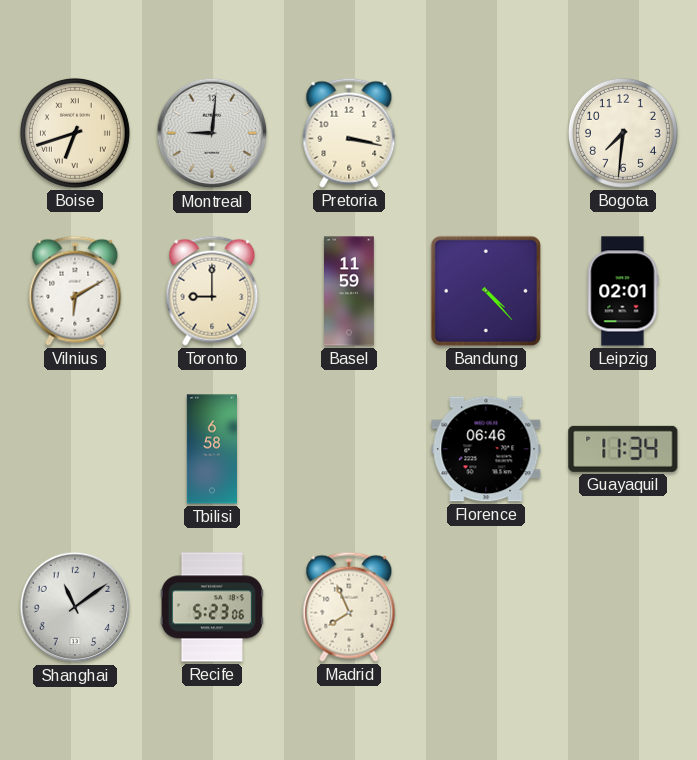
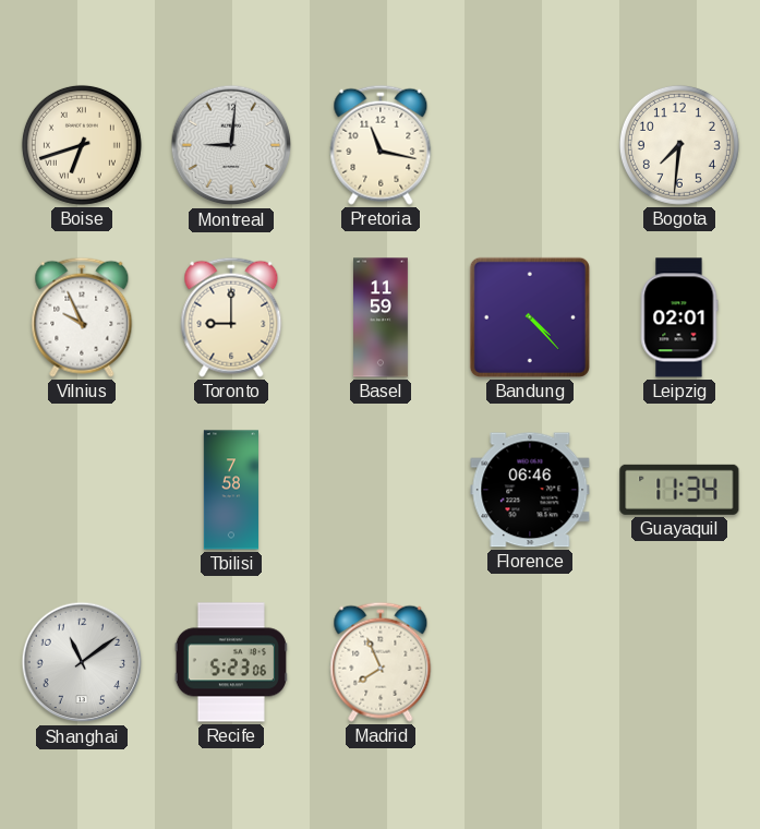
Pretoria: 3:17 -> 11:17
Vilnius: 6:10 -> 9:56
Tbilisi: 6:58 -> 7:58
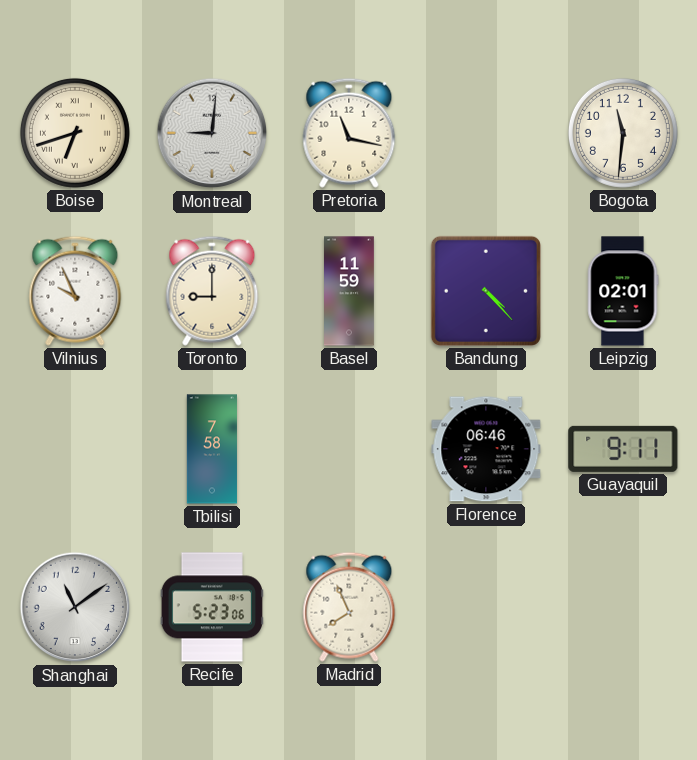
Bogota: 7:31 -> 11:31
Guayaquil: 11:34 -> 9:11
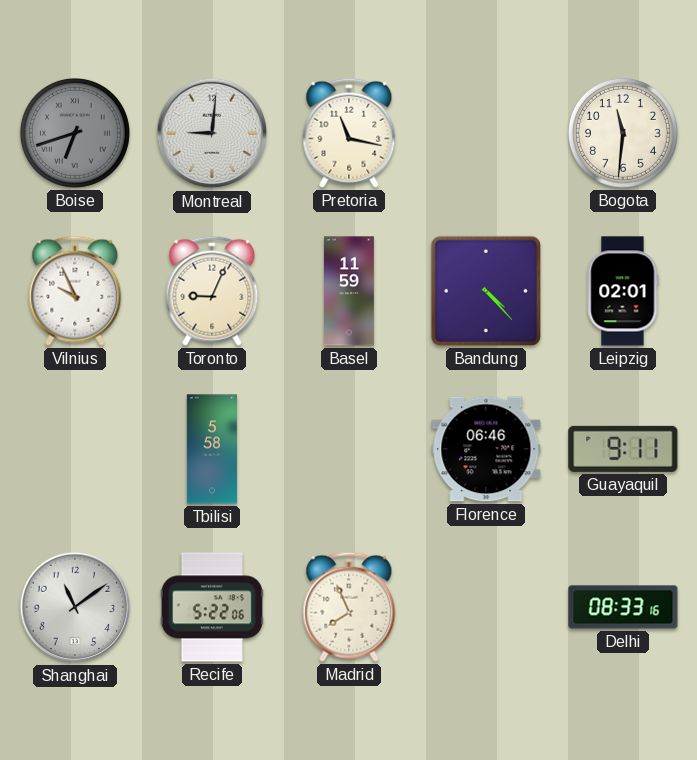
Boise dial: cream -> grey
Toronto: 9:00 -> 9:04
Tbilisi: 7:58 -> 5:58
Recife: 5:23 -> 5:22
Delhi: none -> 08:33
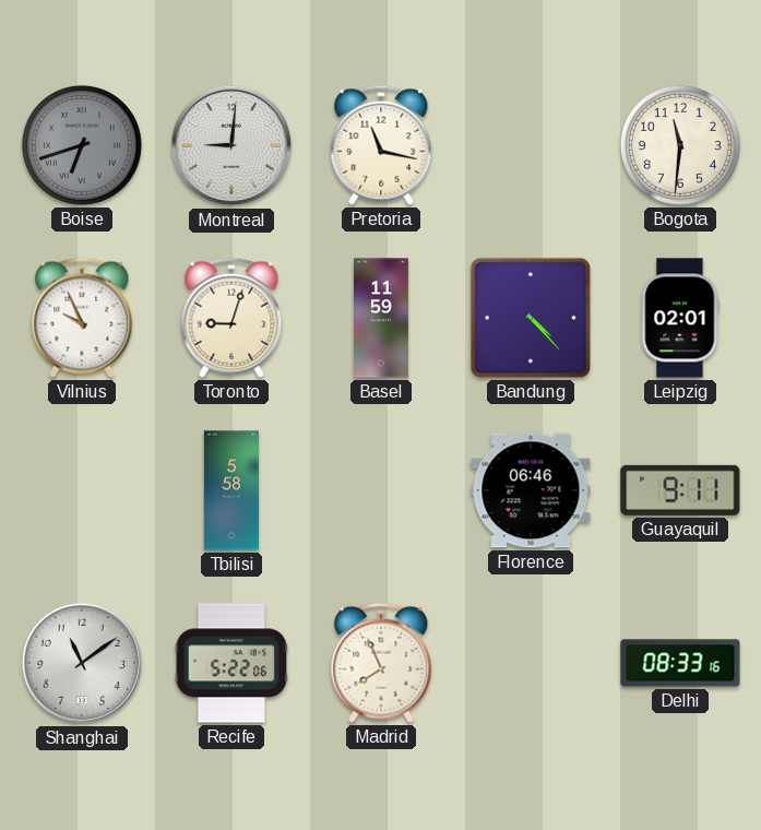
Toronto: 9:04 -> 9:03
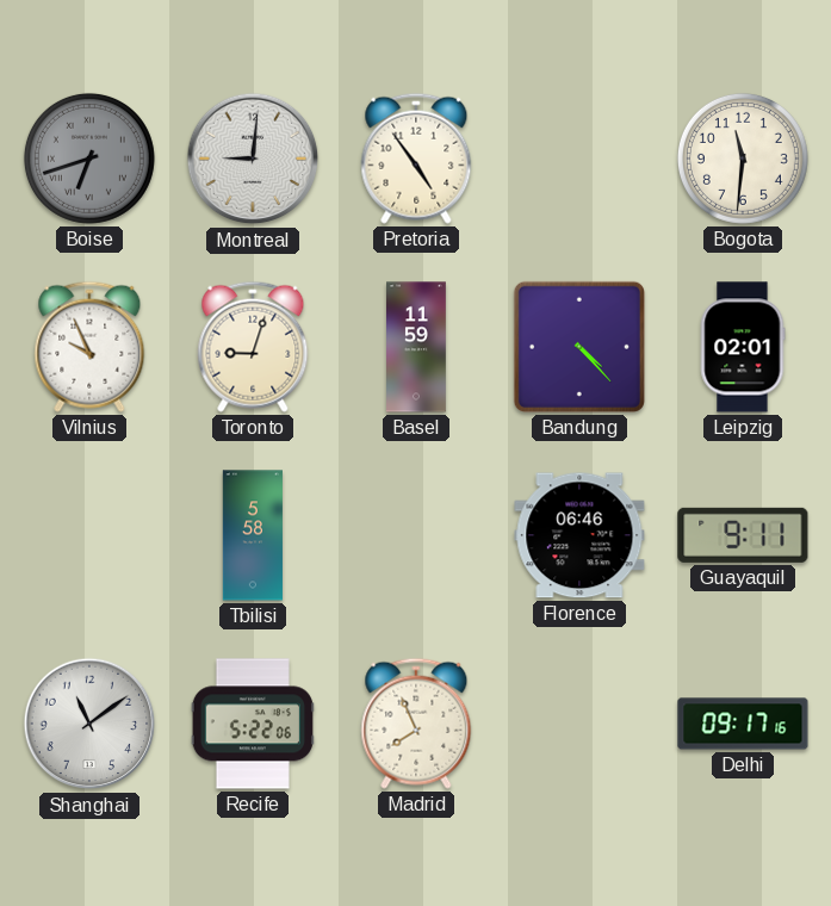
Pretoria: 11:17 -> 4:54
Delhi: 08:33 -> 09:17
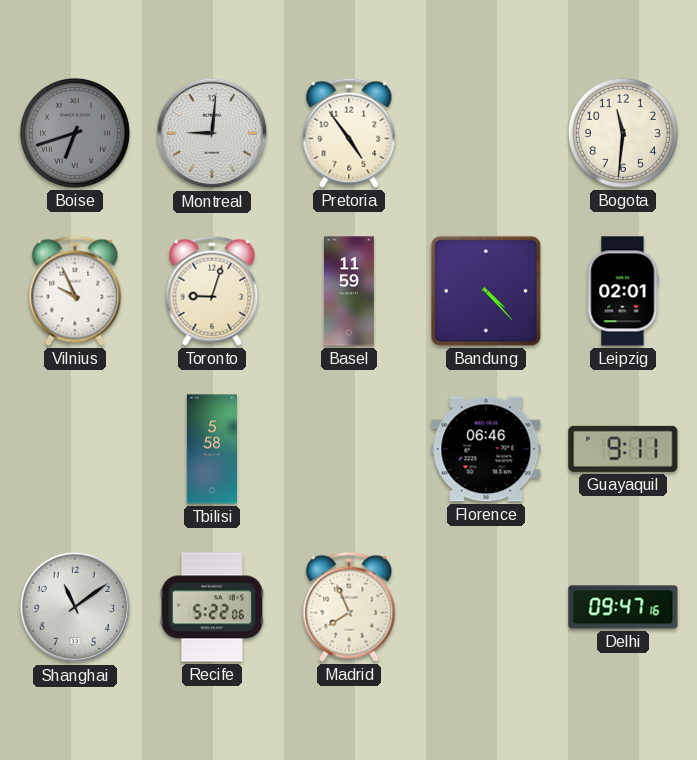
Delhi: 09:17 -> 09:47
